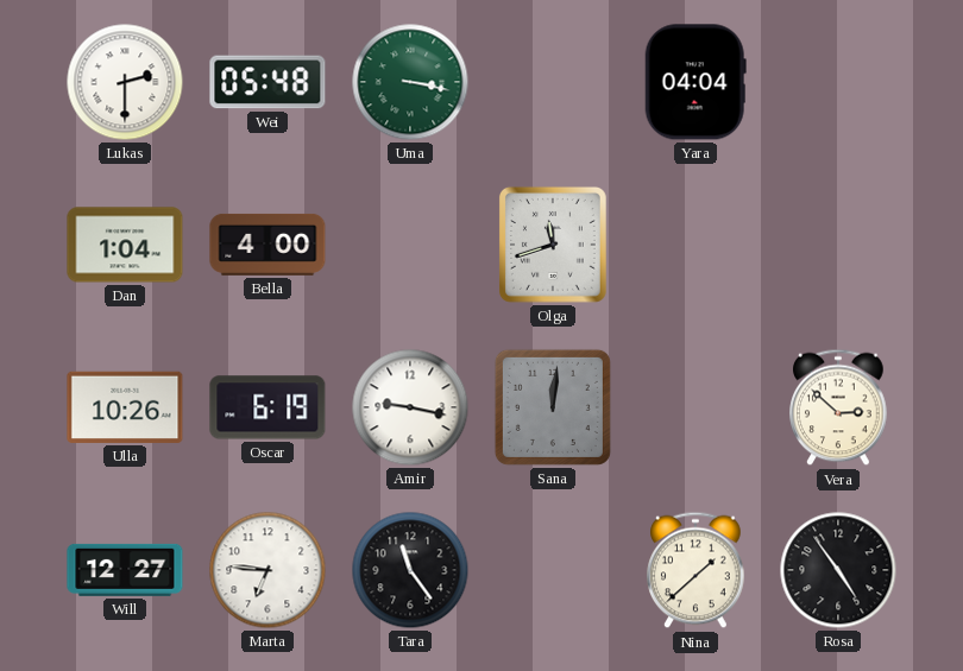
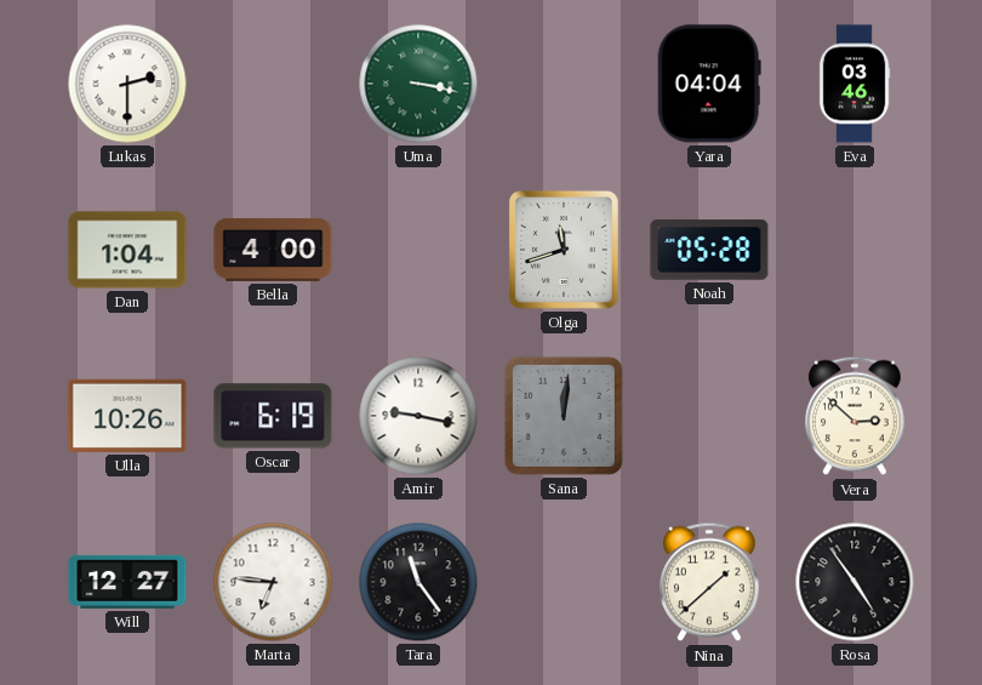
Wei: 05:48 -> none
Eva: none -> 03:46
Noah: none -> 05:28
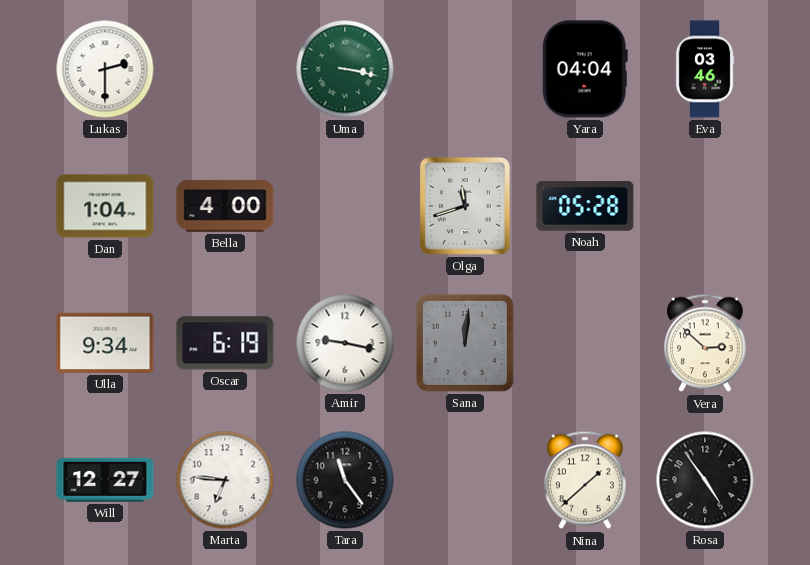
Ulla: 10:26 -> 9:34
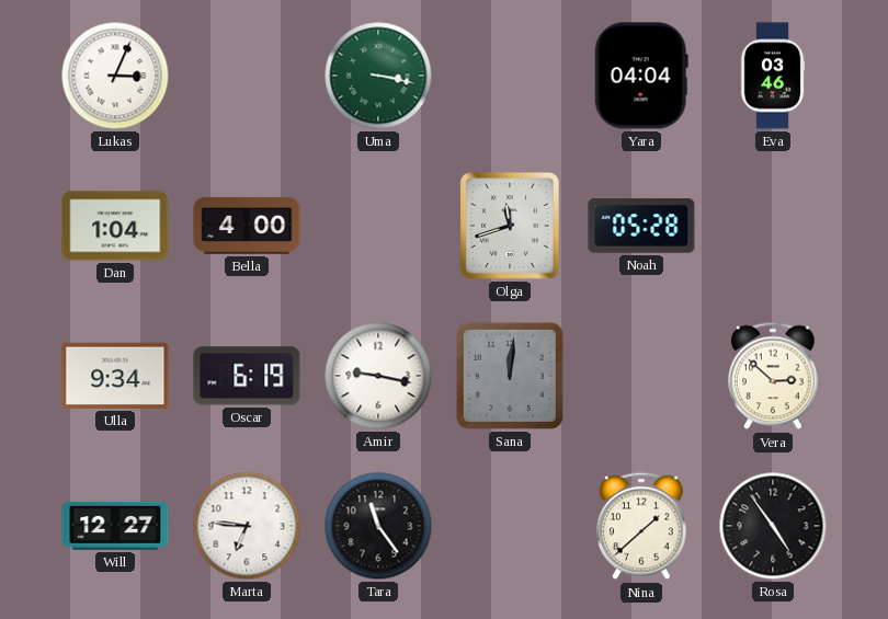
Lukas: 2:30 -> 3:04
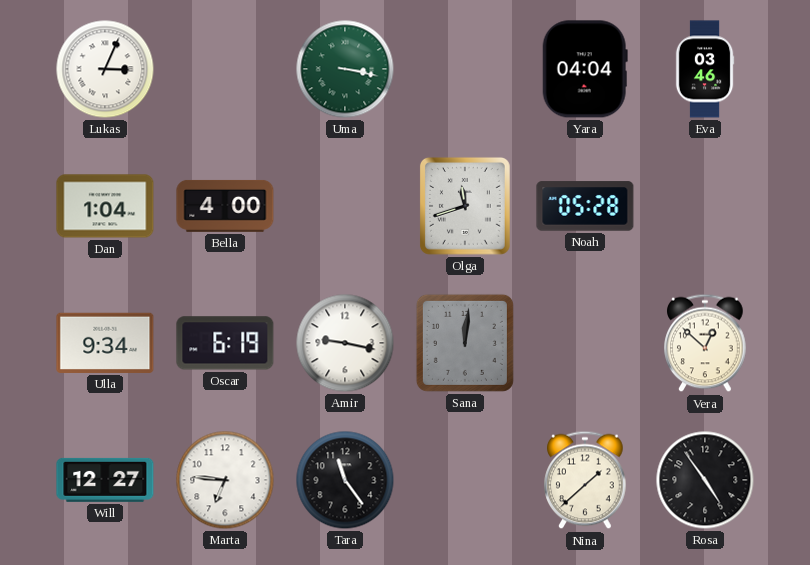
Vera: 2:52 -> 12:52
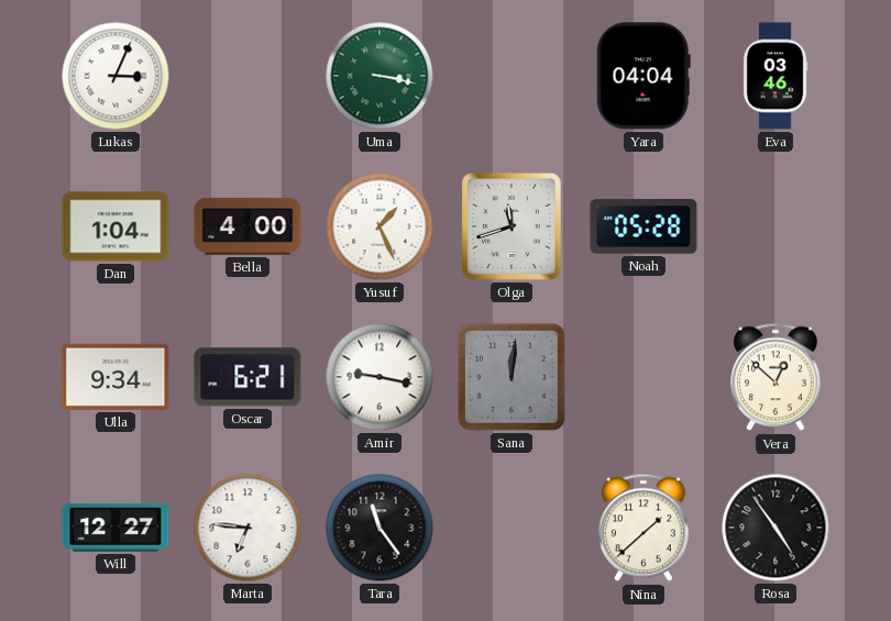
Yusuf: none -> 1:26
Oscar: 6:19 -> 6:21
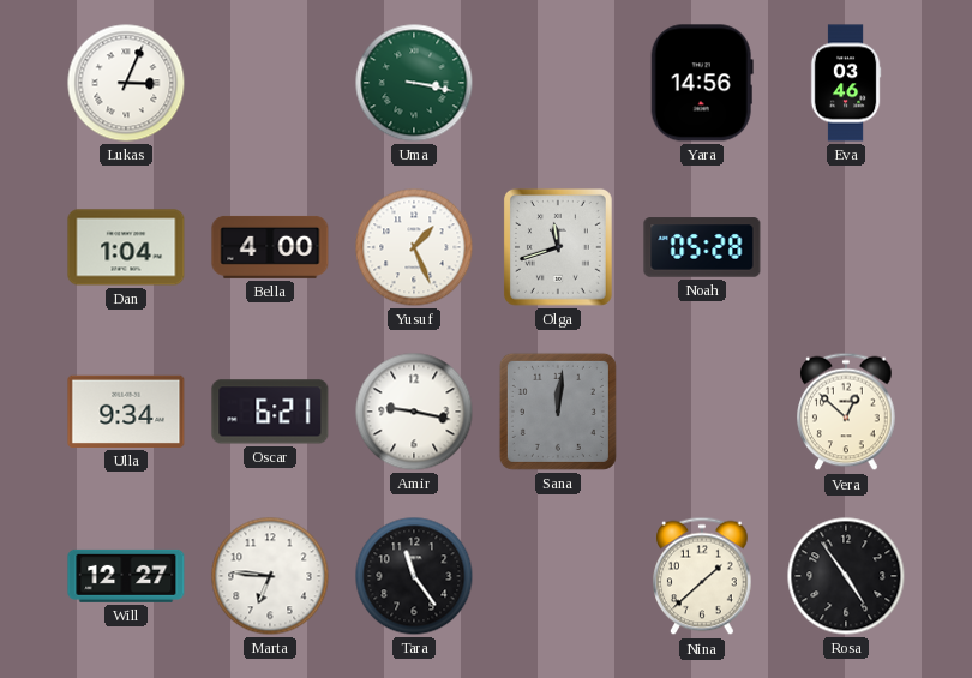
Yara: 04:04 -> 14:56
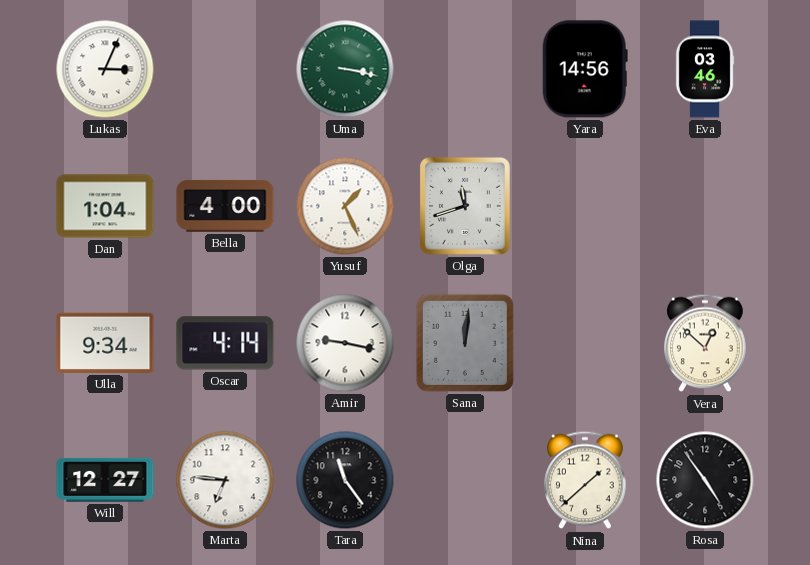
Noah: 05:28 -> none
Oscar: 6:21 -> 4:14
